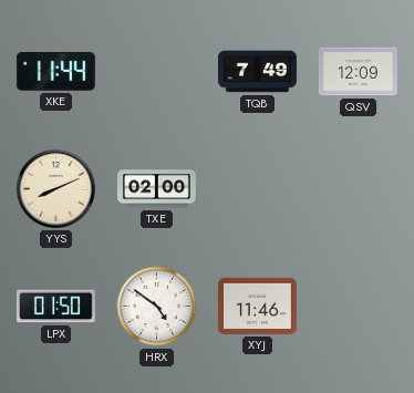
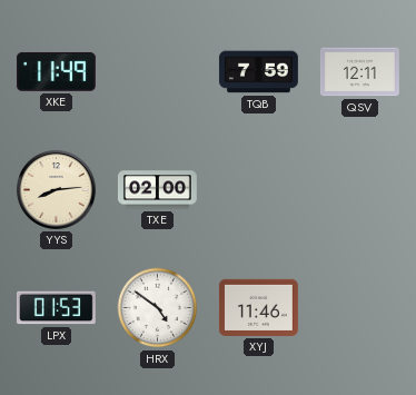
XKE: 11:44 -> 11:49
TQB: 7:49 -> 7:59
QSV: 12:09 -> 12:11
YYS: 8:11 -> 8:14
LPX: 01:50 -> 01:53
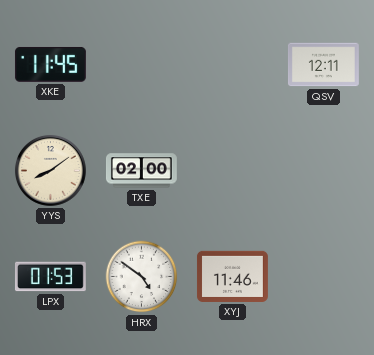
XKE: 11:49 -> 11:45
TQB: 7:59 -> none
YYS: 8:14 -> 8:09
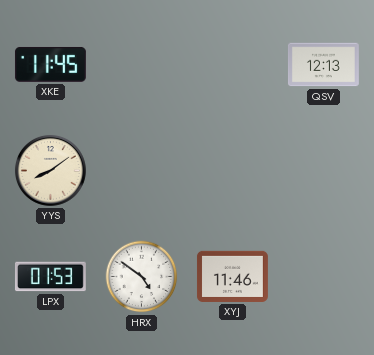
QSV: 12:11 -> 12:13
TXE: 02:00 -> none
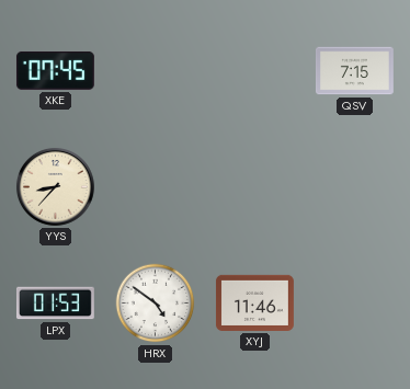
XKE: 11:45 -> 07:45
QSV: 12:13 -> 7:15
YYS: 8:09 -> 8:37
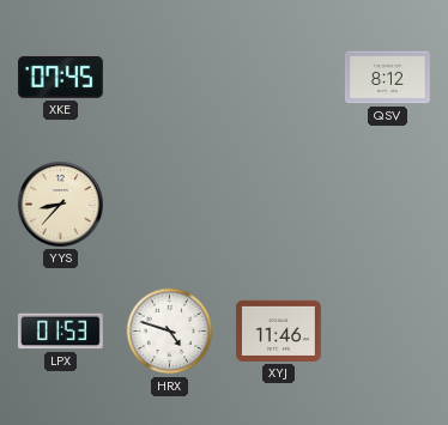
QSV: 7:15 -> 8:12
HRX: 4:51 -> 4:48
